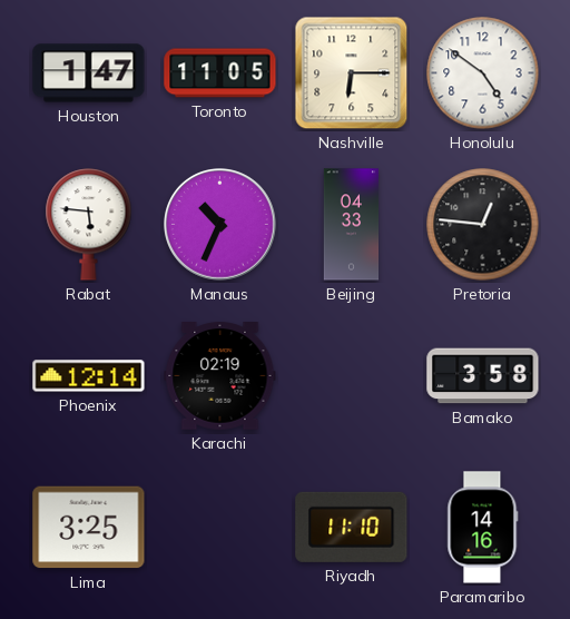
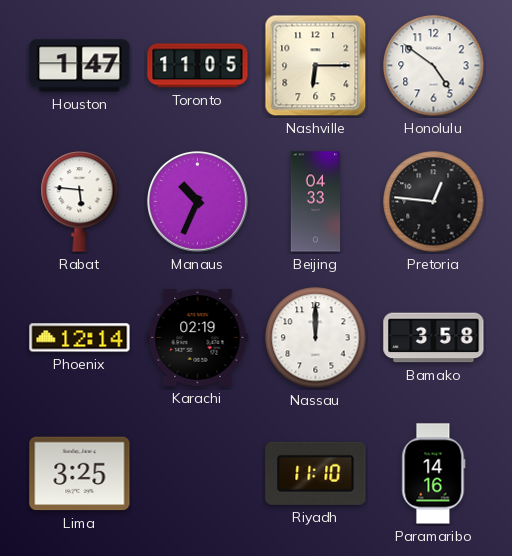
Nassau: none -> 12:00
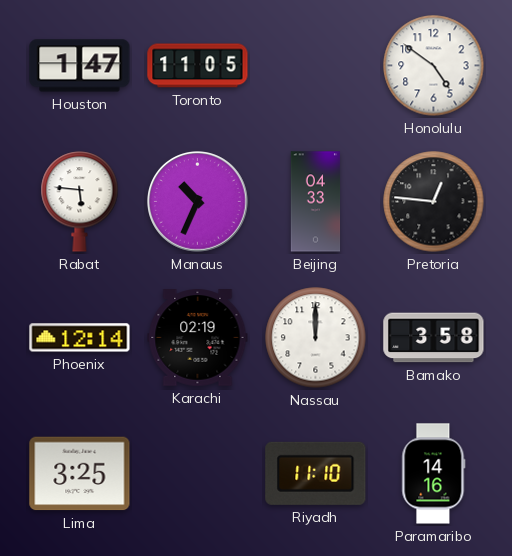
Nashville: 6:15 -> none
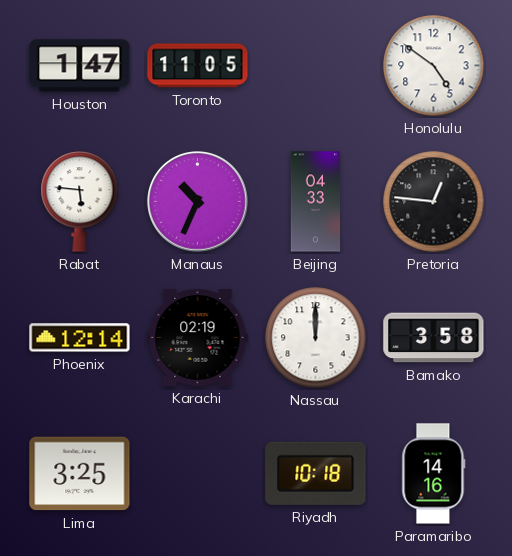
Riyadh: 11:10 -> 10:18
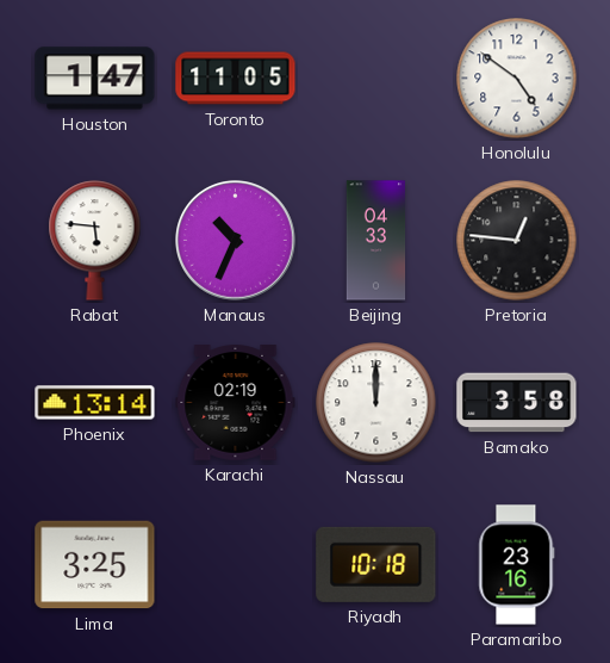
Phoenix: 12:14 -> 13:14
Paramaribo: 14:16 -> 23:16
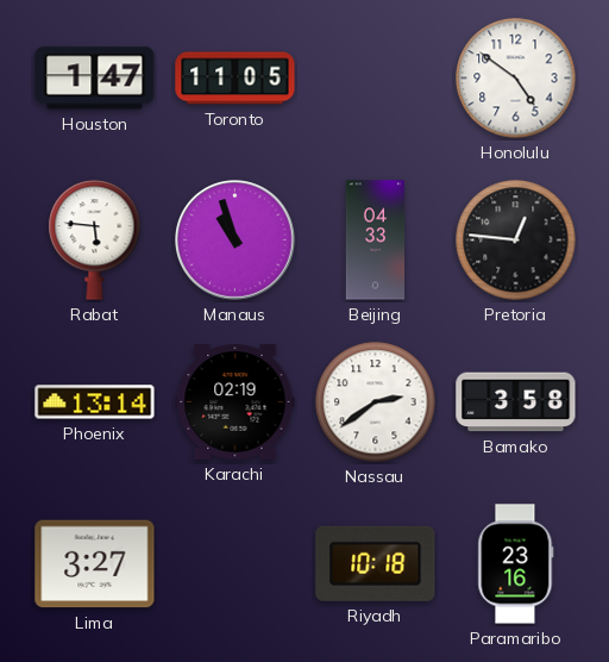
Manaus: 10:34 -> 10:57
Nassau: 12:00 -> 2:39
Lima: 3:25 -> 3:27
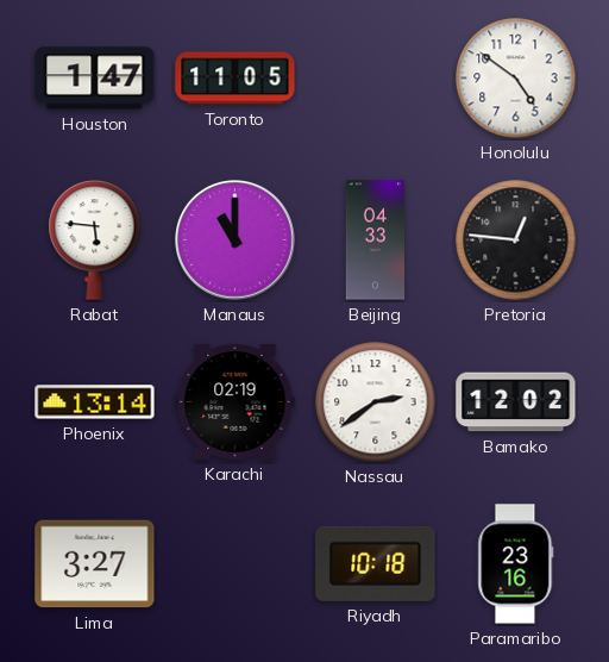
Manaus: 10:57 -> 11:00
Bamako: 3:58 -> 12:02
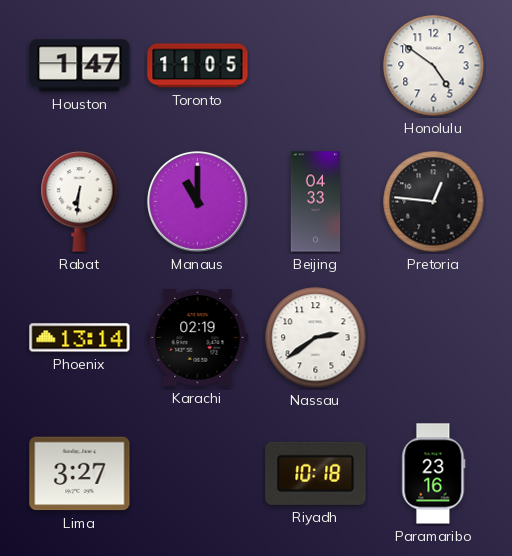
Rabat: 5:46 -> 6:31
Bamako: 12:02 -> none
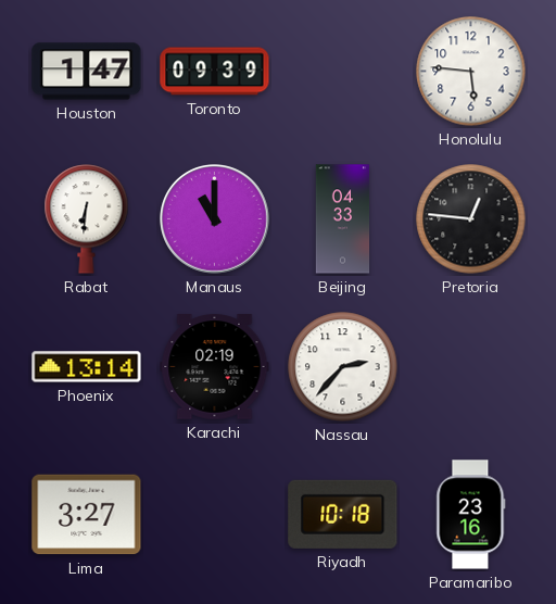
Toronto: 11:05 -> 09:39
Honolulu: 4:51 -> 5:46
Nassau: 2:39 -> 2:37
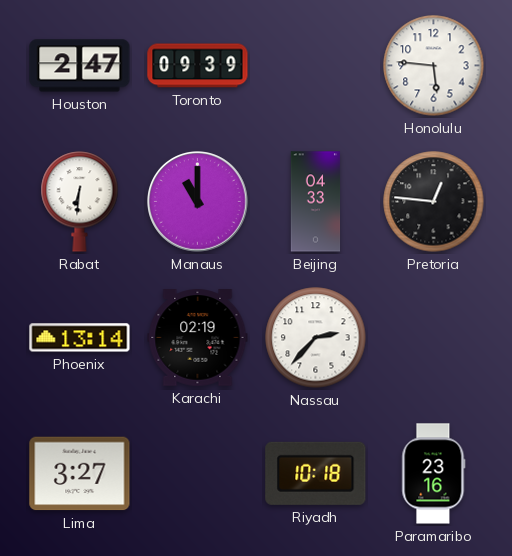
Houston: 1:47 -> 2:47
